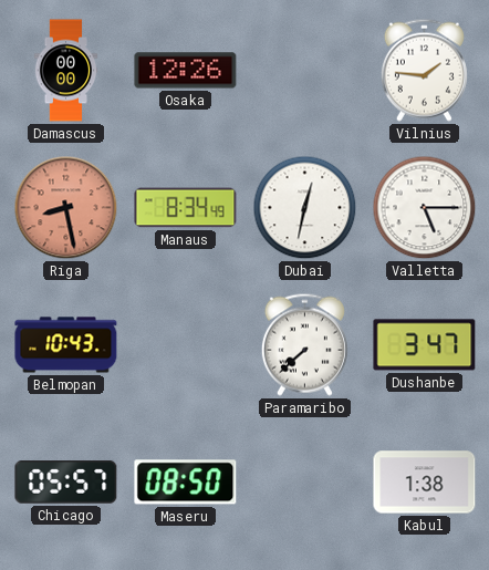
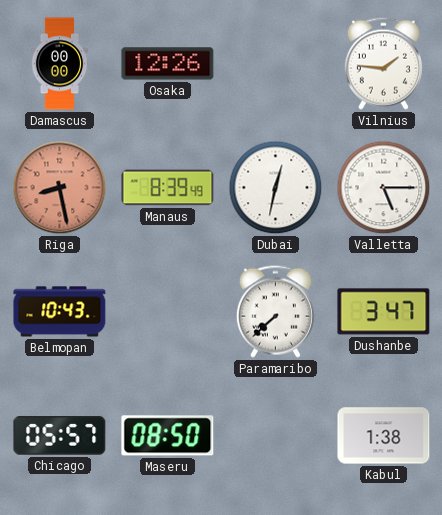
Manaus: 8:34 -> 8:39
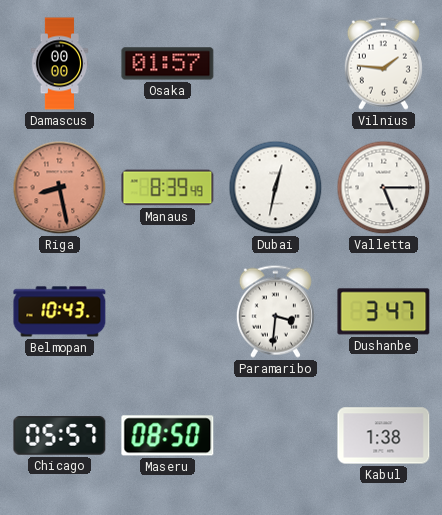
Osaka: 12:26 -> 01:57
Paramaribo: 7:38 -> 3:31
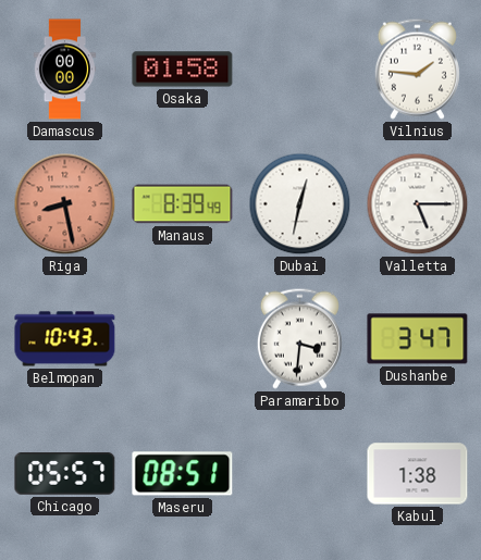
Osaka: 01:57 -> 01:58
Maseru: 08:50 -> 08:51
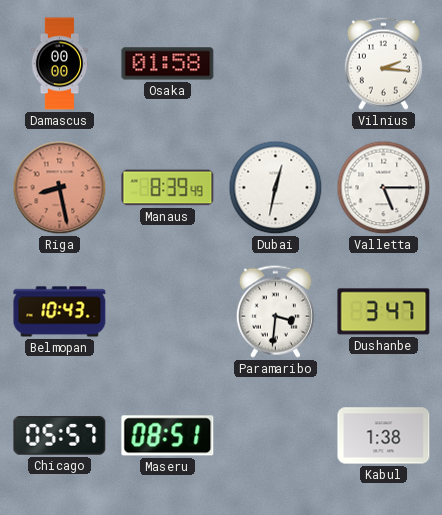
Vilnius: 1:46 -> 2:16
